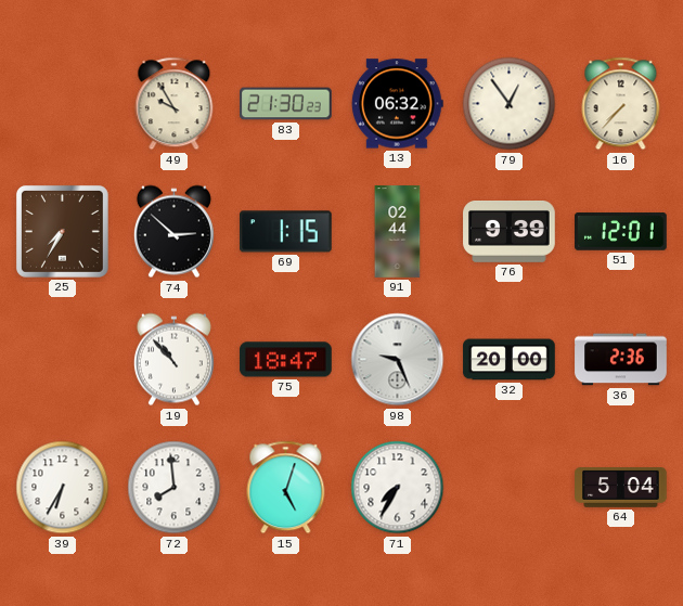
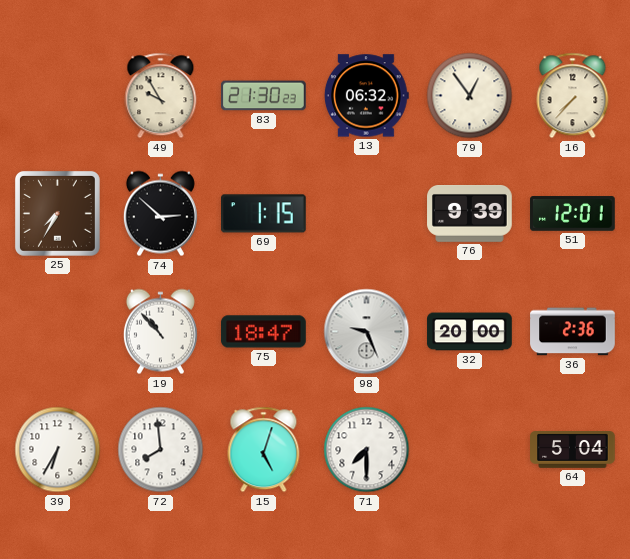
91: 02:44 -> none
71: 7:35 -> 7:30
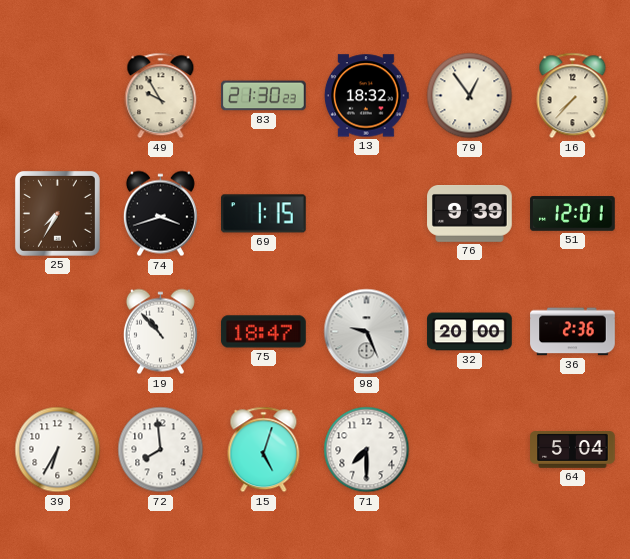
13: 06:32 -> 18:32
74: 2:52 -> 3:42
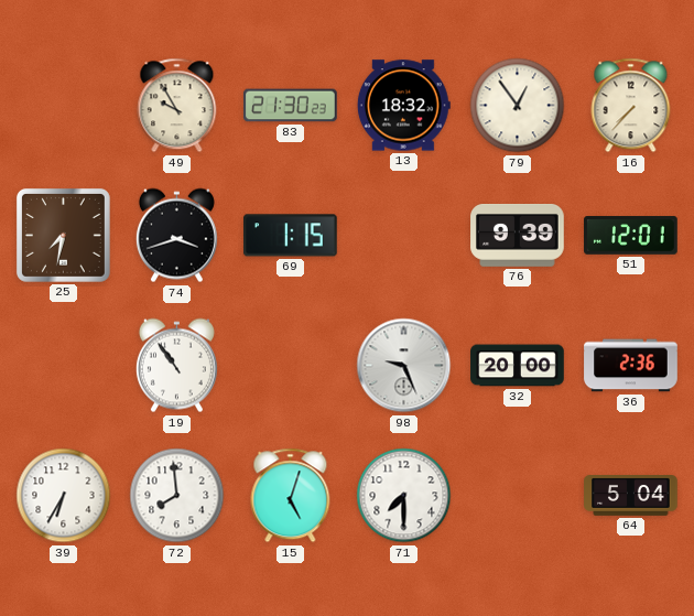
25: 7:35 -> 7:32
19: 10:53 -> 10:54
75: 18:47 -> none
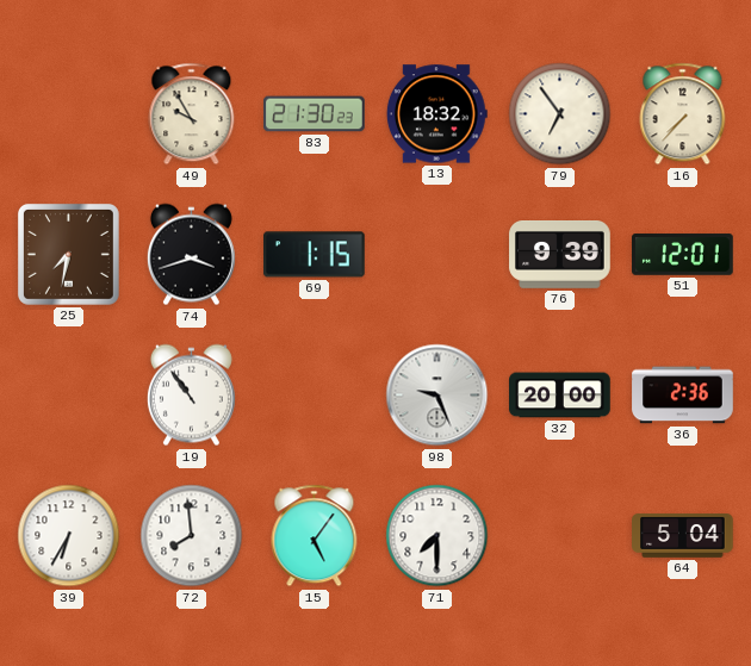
79: 12:54 -> 6:54
15: 5:03 -> 5:06
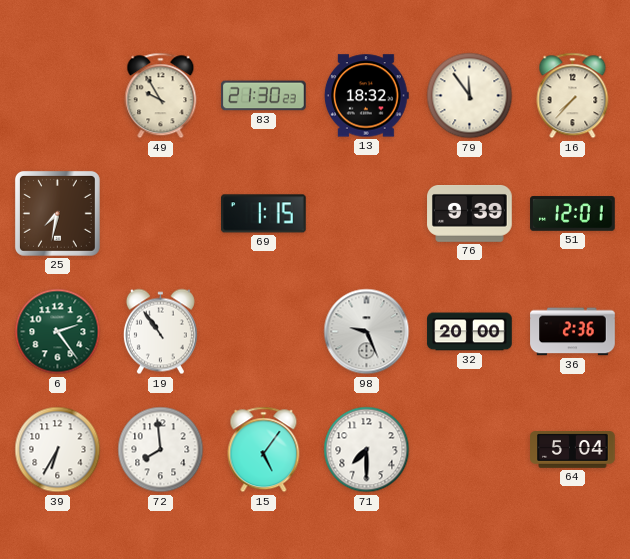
79: 6:54 -> 11:54
74: 3:42 -> none
6: none -> 2:24
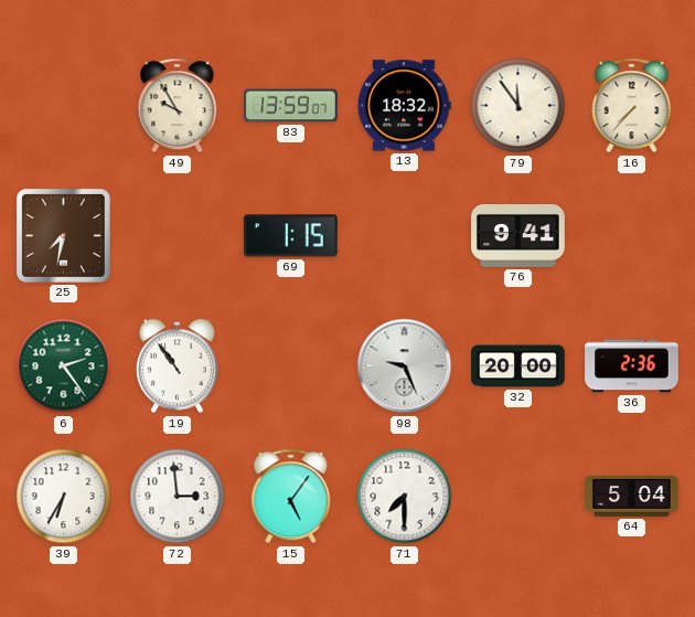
83: 21:30 -> 13:59
76: 9:39 -> 9:41
51: 12:01 -> none
72: 7:59 -> 2:59
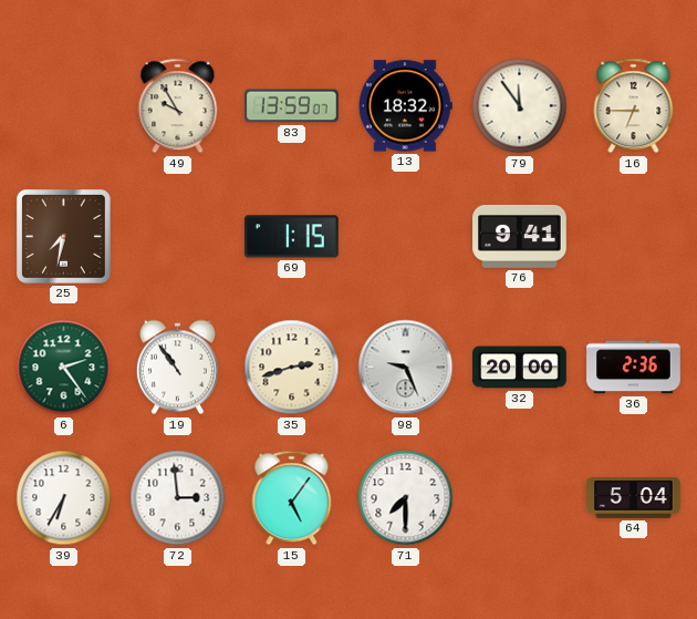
16: 7:37 -> 6:45
35: none -> 2:42
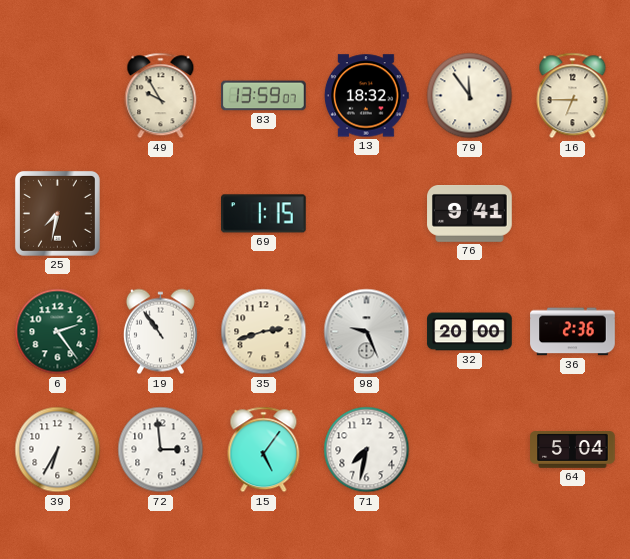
71: 7:30 -> 7:32
